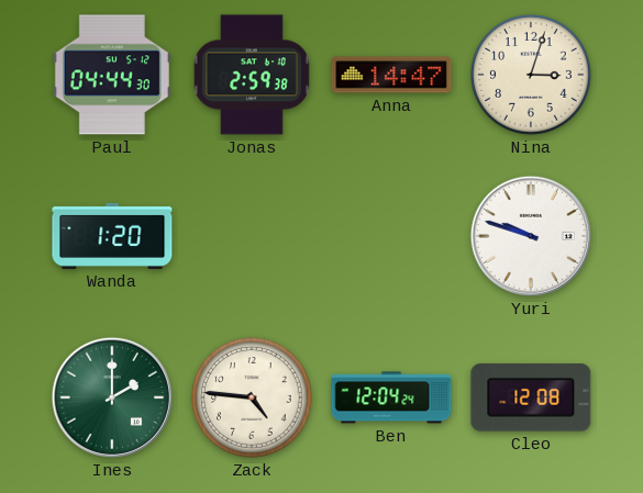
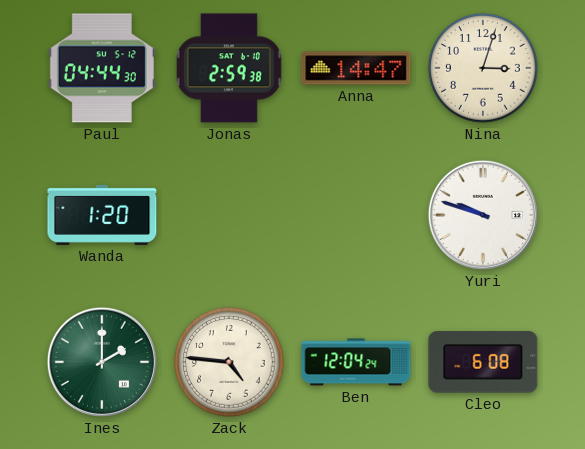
Cleo: 12:08 -> 6:08
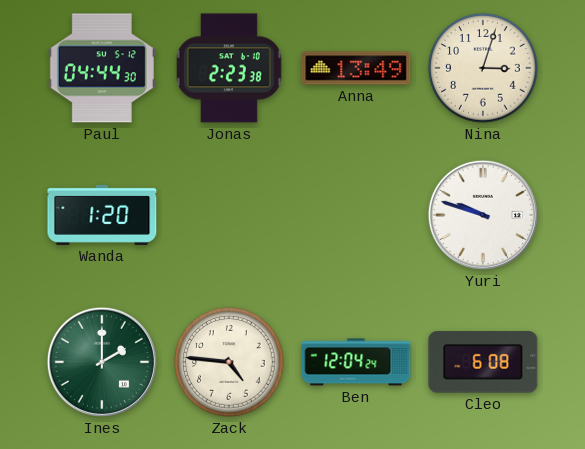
Jonas: 2:59 -> 2:23
Anna: 14:47 -> 13:49
